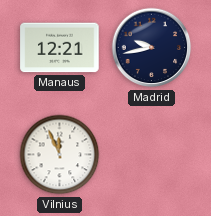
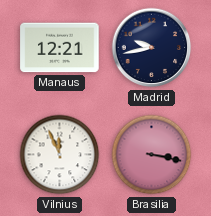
Brasilia: none -> 3:17
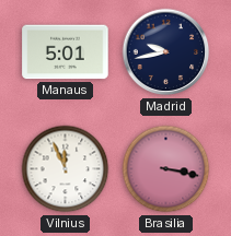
Manaus: 12:21 -> 5:01
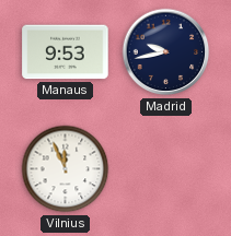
Manaus: 5:01 -> 9:53
Brasilia: 3:17 -> none
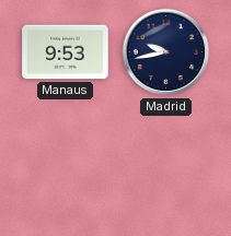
Vilnius: 11:56 -> none
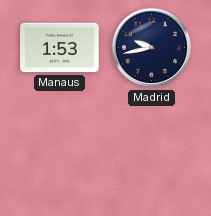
Manaus: 9:53 -> 1:53
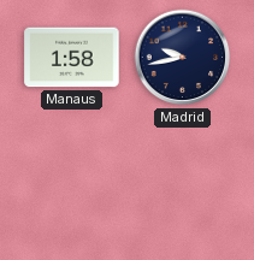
Manaus: 1:53 -> 1:58
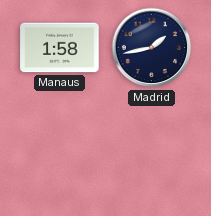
Madrid: 9:43 -> 1:43
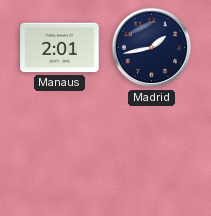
Manaus: 1:58 -> 2:01
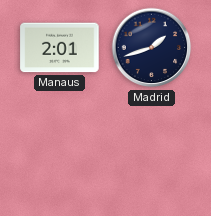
Madrid: 1:43 -> 1:42
